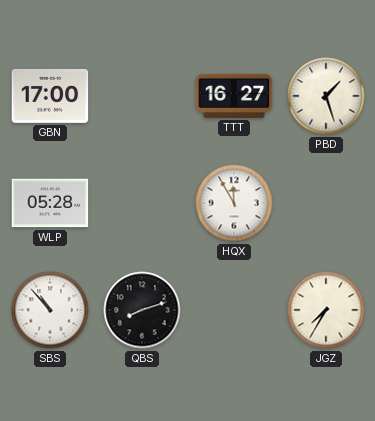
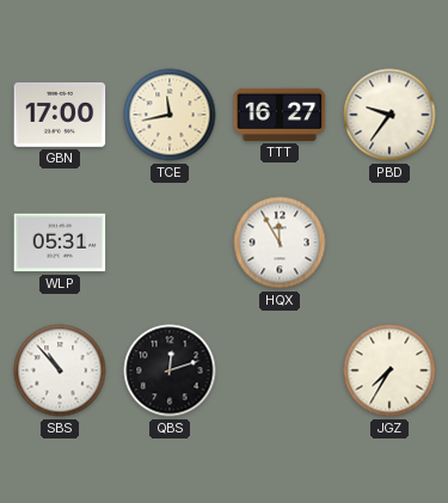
TCE: none -> 11:43
PBD: 1:27 -> 9:36
WLP: 05:28 -> 05:31
QBS: 8:12 -> 12:12
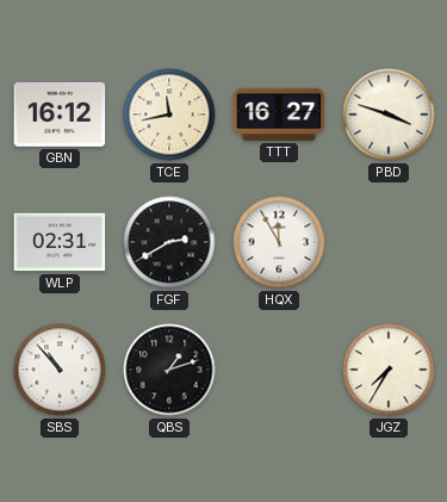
GBN: 17:00 -> 16:12
PBD: 9:36 -> 3:48
WLP: 05:31 -> 02:31
FGF: none -> 2:40
QBS: 12:12 -> 1:12
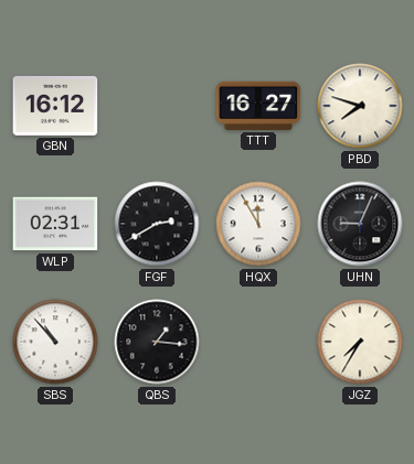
TCE: 11:43 -> none
PBD: 3:48 -> 7:48
UHN: none -> 9:04
QBS: 1:12 -> 1:16
